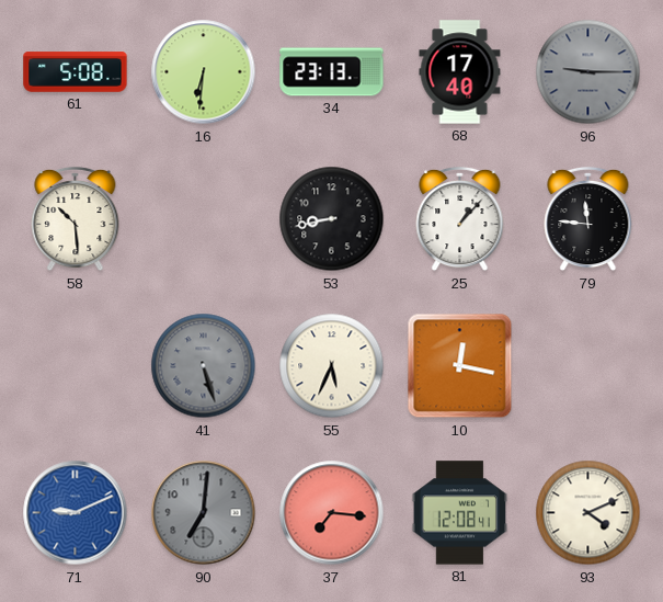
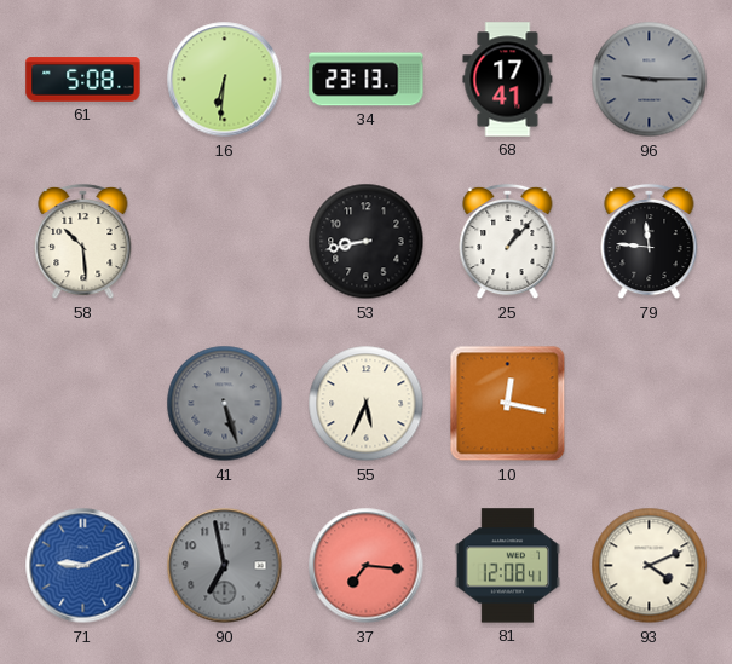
68: 17:40 -> 17:41
90: 7:01 -> 6:58
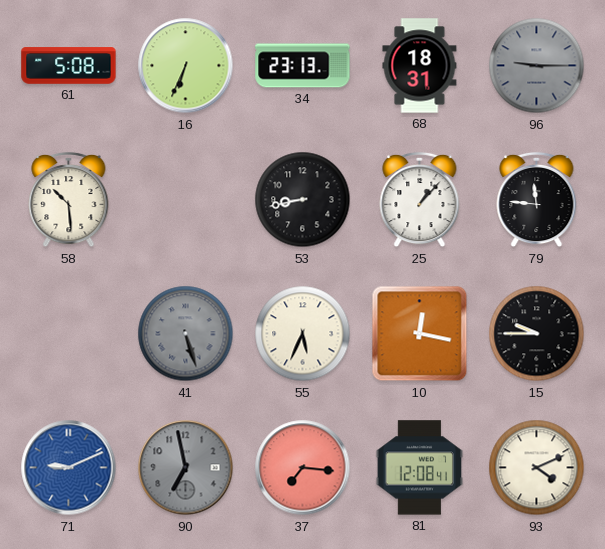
16: 6:31 -> 6:34
68: 17:41 -> 18:31
15: none -> 9:45
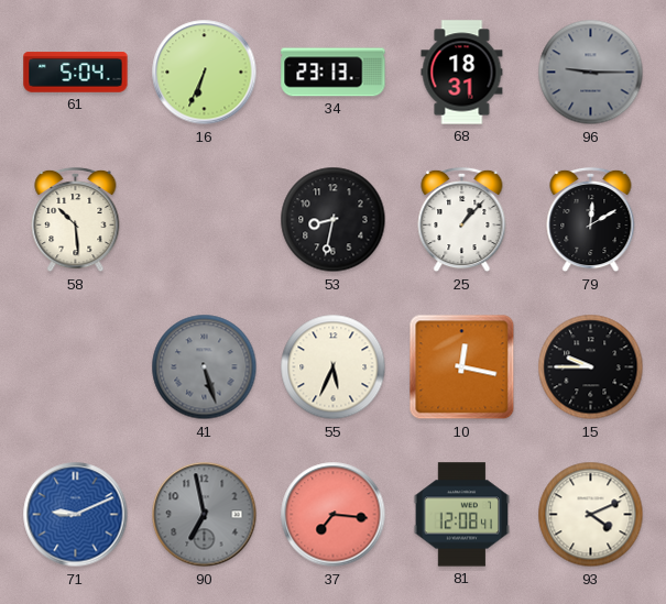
61: 5:08 -> 5:04
53: 8:43 -> 8:32
79: 11:46 -> 12:10
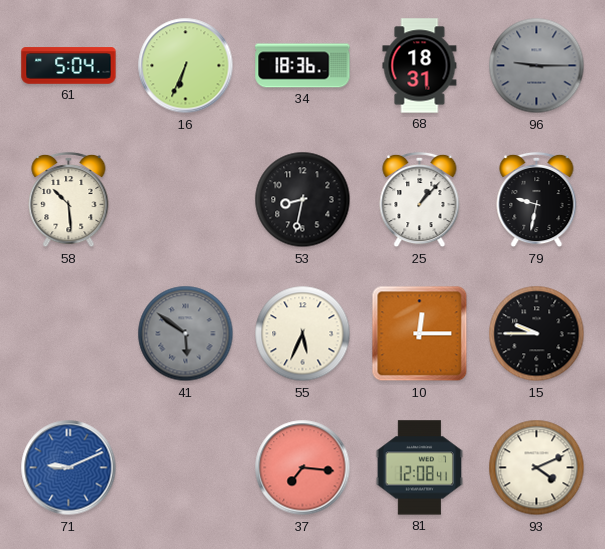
34: 23:13 -> 18:36
79: 12:10 -> 9:32
41: 5:27 -> 5:51
10: 12:17 -> 12:15
90: 6:58 -> none
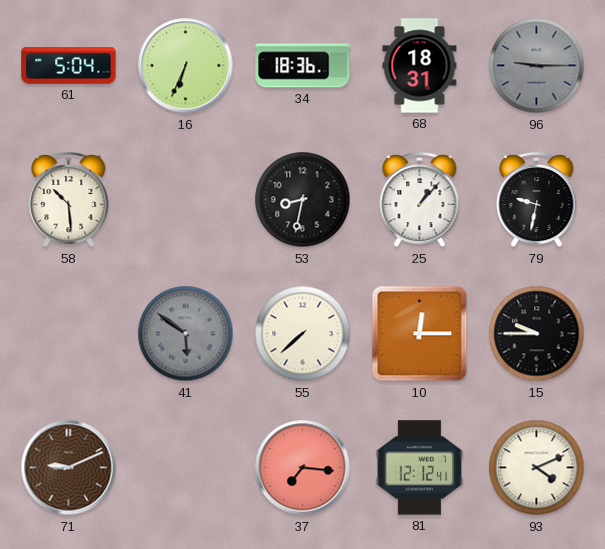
55: 5:34 -> 7:38
71 dial: blue -> brown
81: 12:08 -> 12:12
